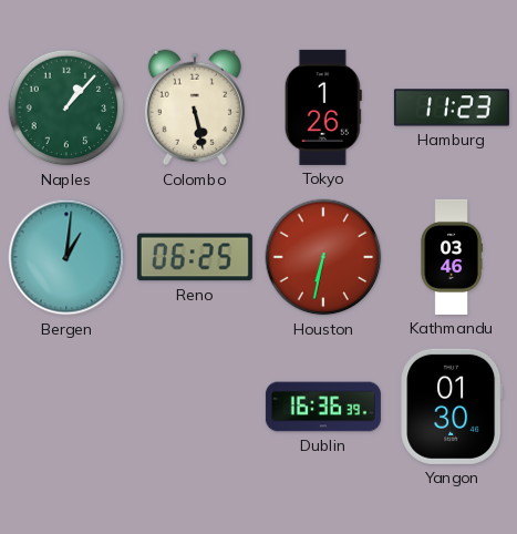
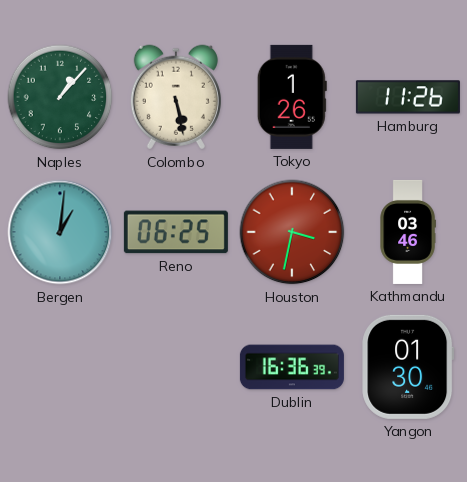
Hamburg: 11:23 -> 11:26
Houston: 6:32 -> 3:32
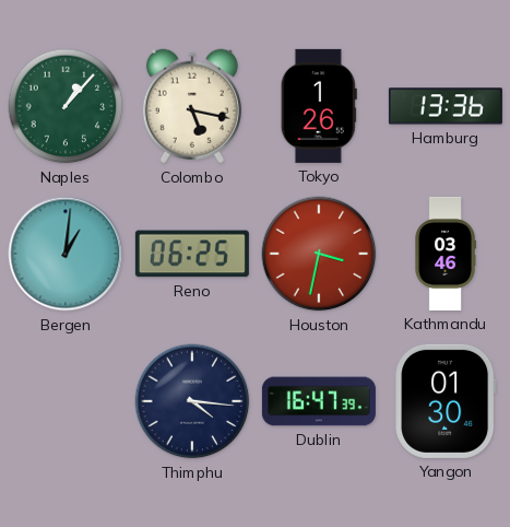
Colombo: 5:28 -> 5:17
Hamburg: 11:26 -> 13:36
Thimphu: none -> 4:16
Dublin: 16:36 -> 16:47
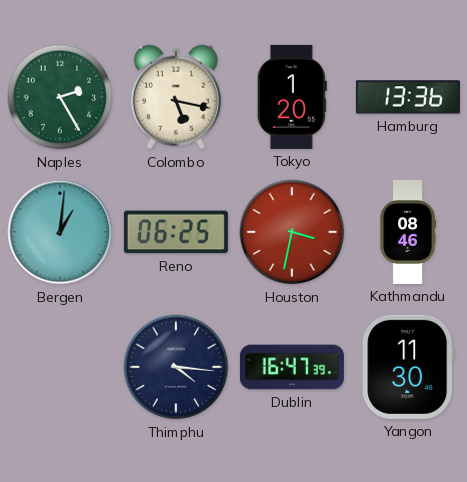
Naples: 1:07 -> 2:25
Tokyo: 1:26 -> 1:20
Kathmandu: 03:46 -> 08:46
Yangon: 01:30 -> 11:30
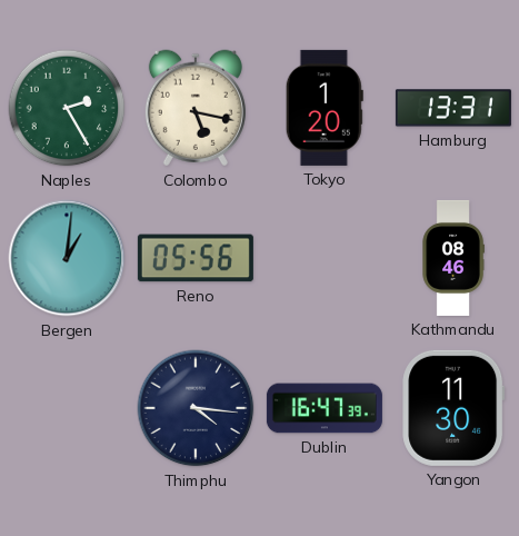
Hamburg: 13:36 -> 13:31
Reno: 06:25 -> 05:56
Houston: 3:32 -> none
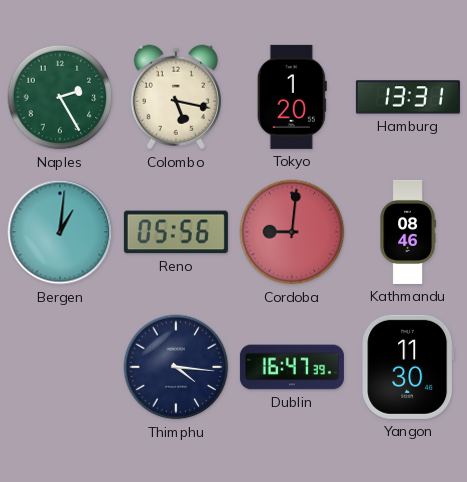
Cordoba: none -> 9:01
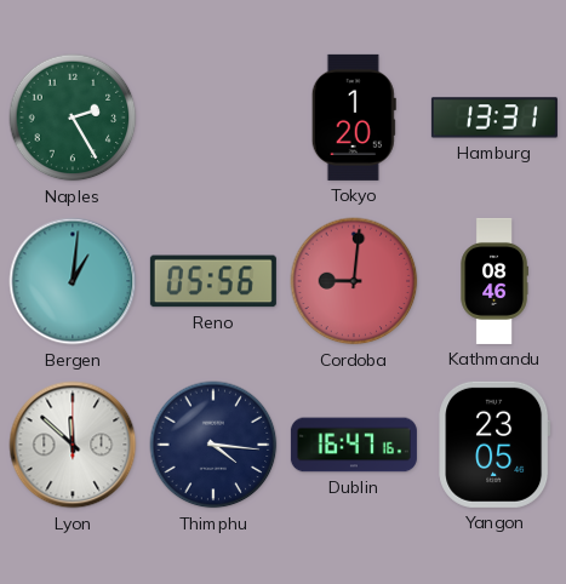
Colombo: 5:17 -> none
Lyon: none -> 11:52
Dublin: 16:47:39 -> 16:47:16
Yangon: 11:30 -> 23:05
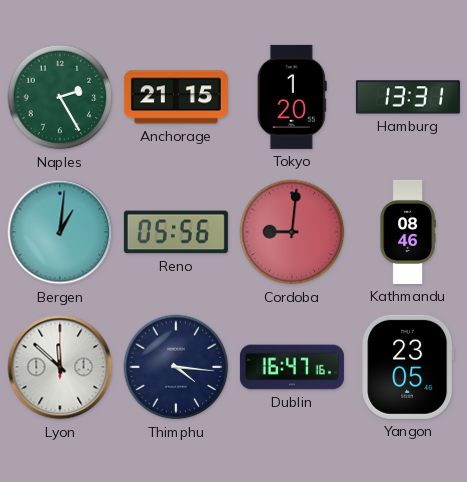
Anchorage: none -> 21:15
